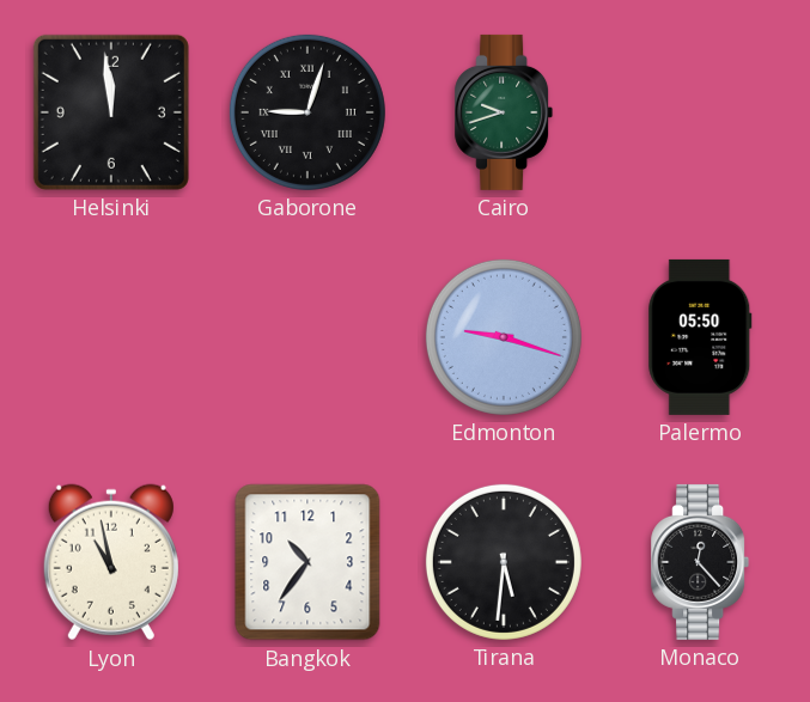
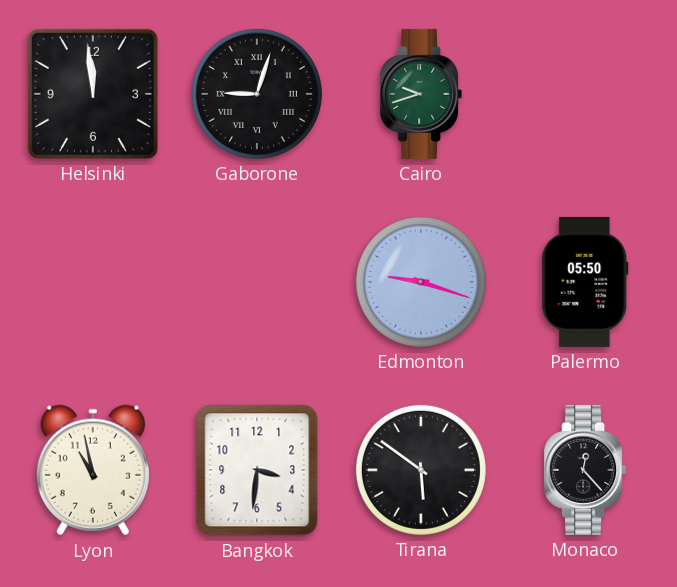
Bangkok: 10:36 -> 3:31
Tirana: 5:31 -> 5:51
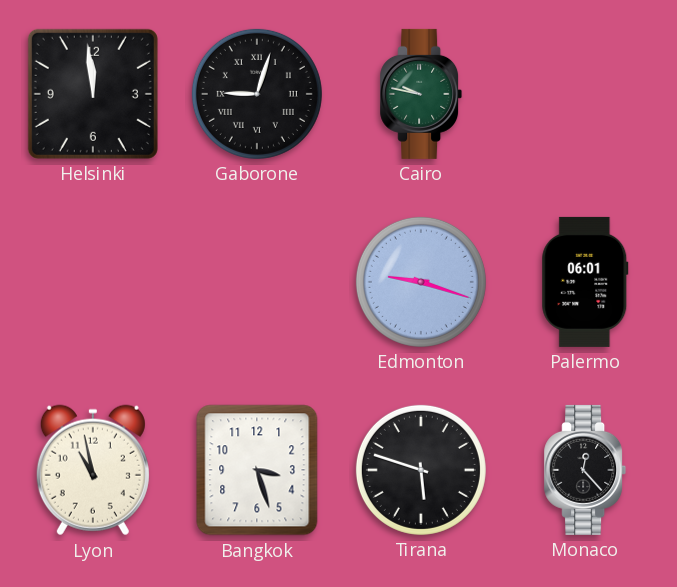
Cairo: 9:42 -> 9:47
Palermo: 05:50 -> 06:01
Bangkok: 3:31 -> 3:27
Tirana: 5:51 -> 5:48
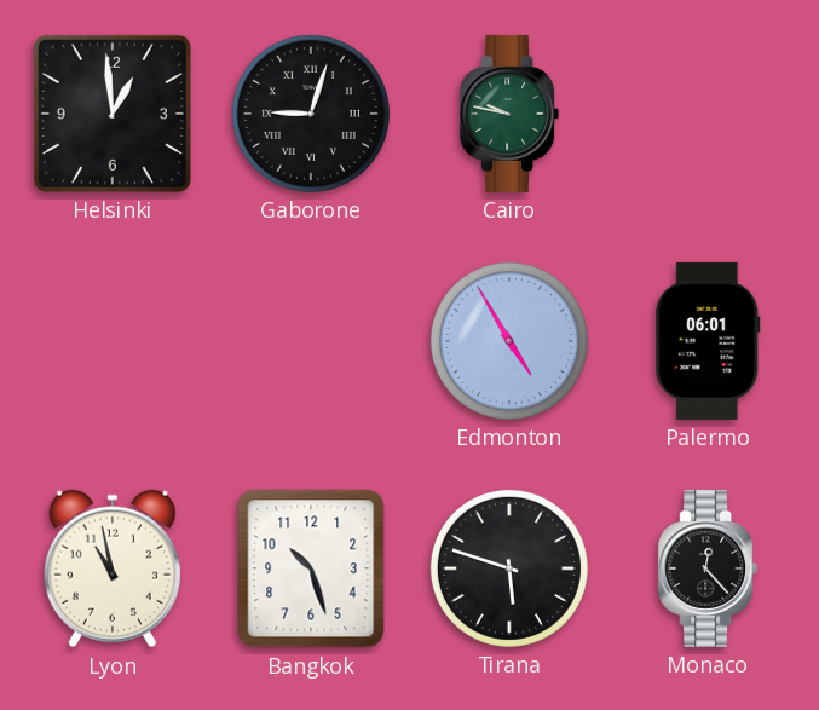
Helsinki: 11:59 -> 12:59
Edmonton: 9:18 -> 4:55
Bangkok: 3:27 -> 10:27
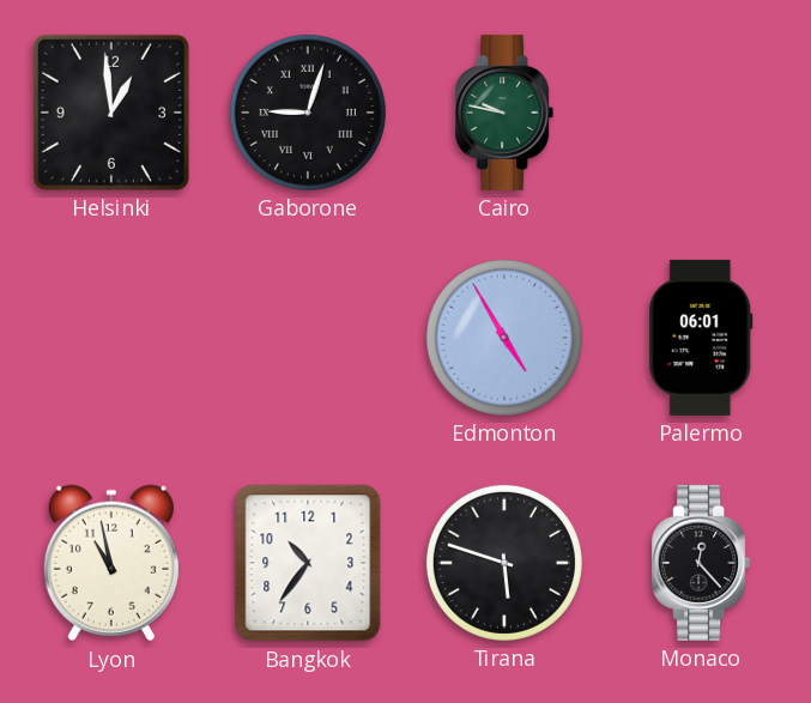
Bangkok: 10:27 -> 10:36
